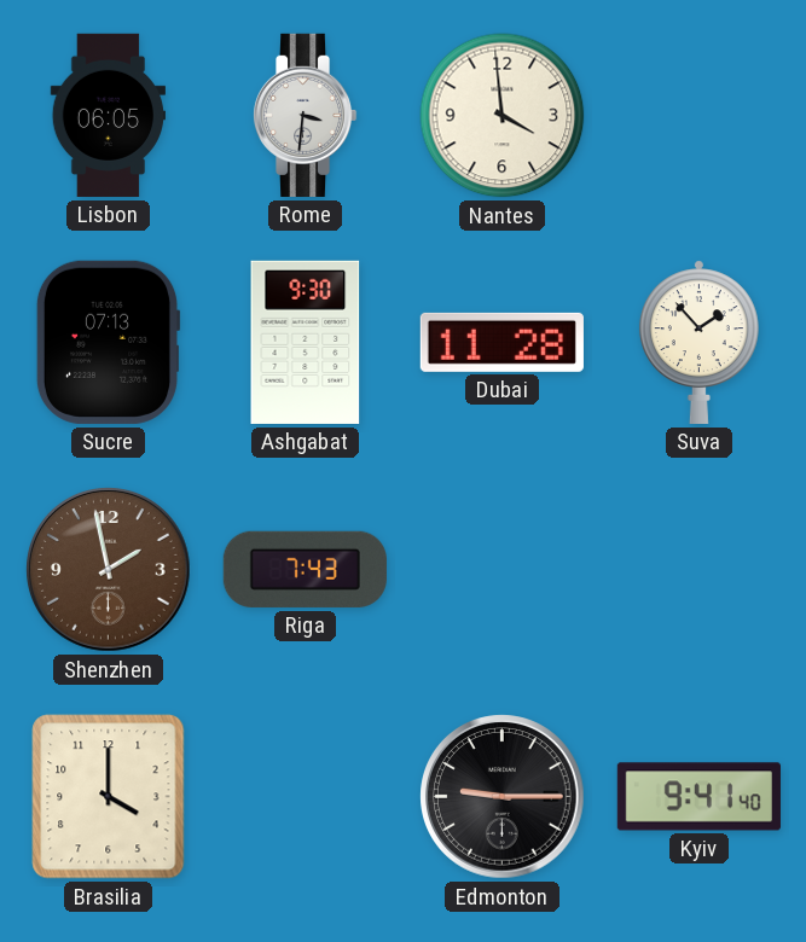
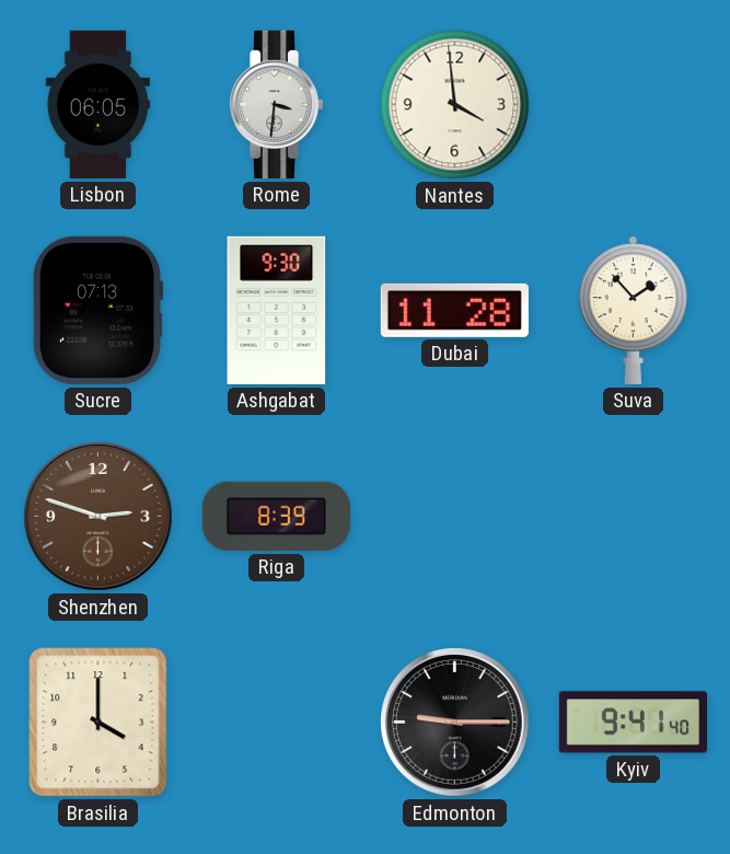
Shenzhen: 1:58 -> 2:48
Riga: 7:43 -> 8:39
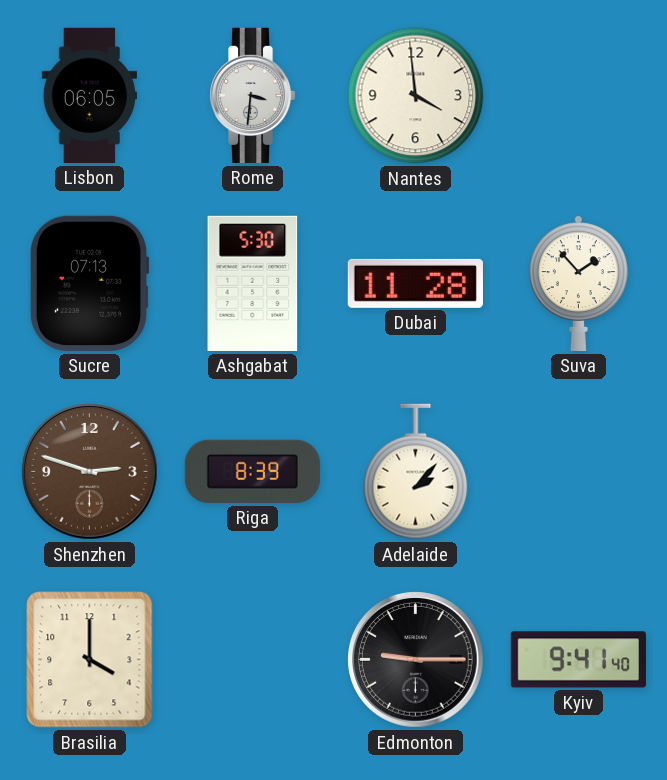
Ashgabat: 9:30 -> 5:30
Adelaide: none -> 2:07
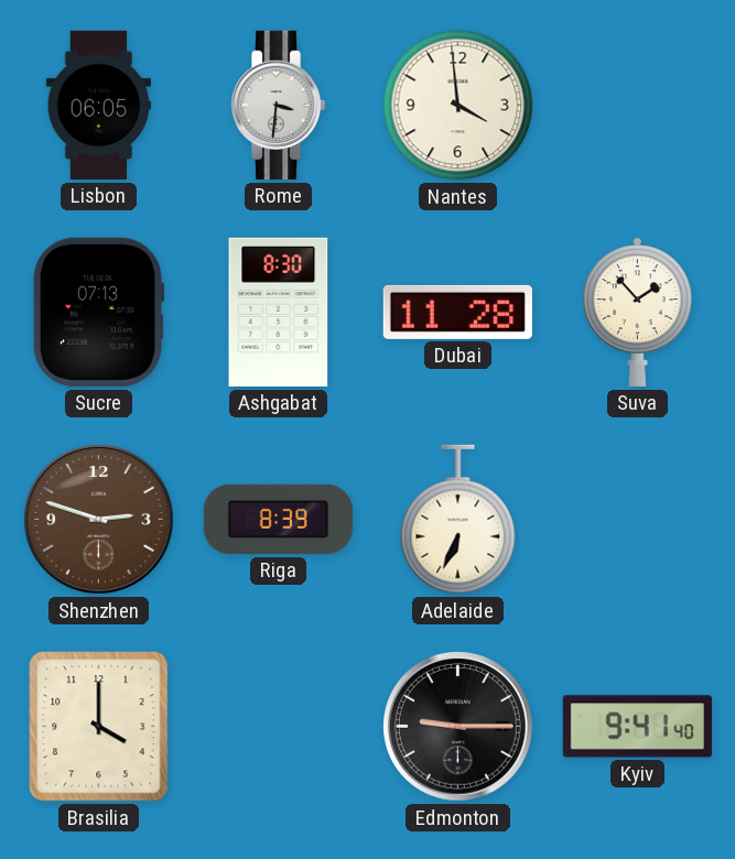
Ashgabat: 5:30 -> 8:30
Adelaide: 2:07 -> 6:34
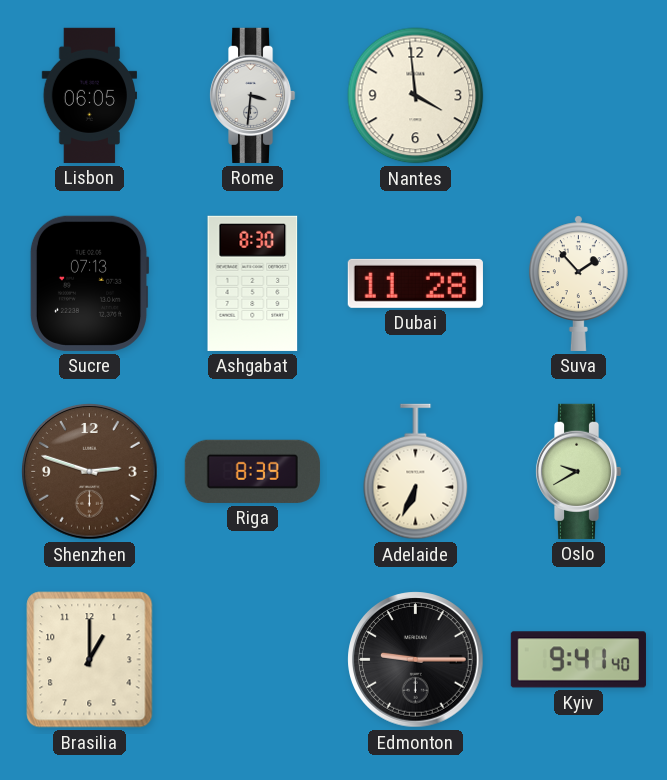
Oslo: none -> 9:40
Brasilia: 4:00 -> 1:00
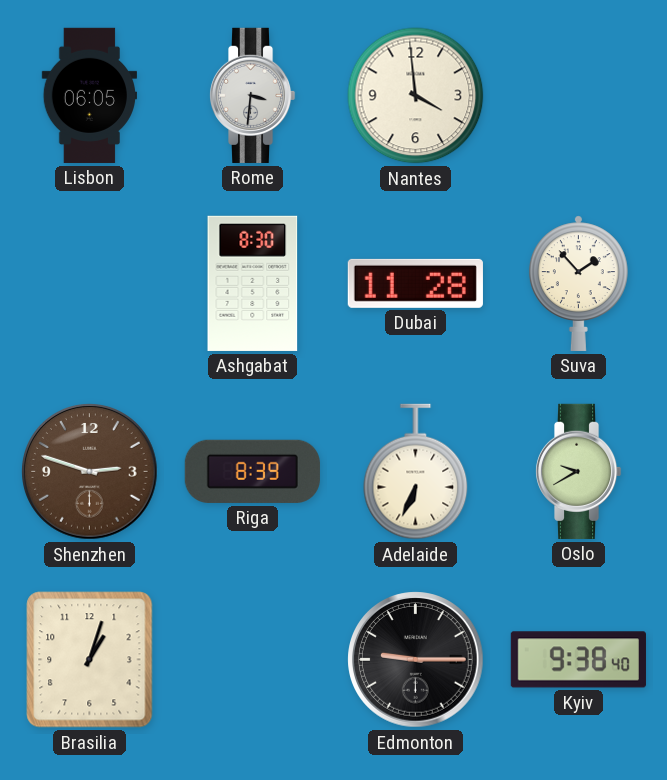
Sucre: 07:13 -> none
Brasilia: 1:00 -> 1:03
Kyiv: 9:41 -> 9:38
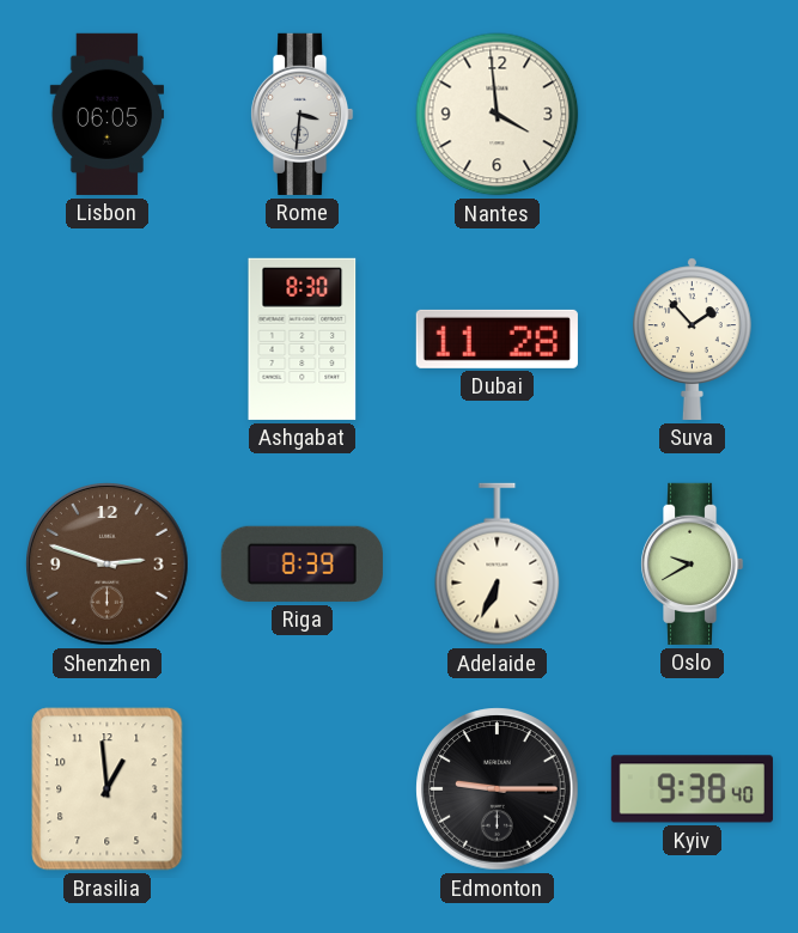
Brasilia: 1:03 -> 12:59
